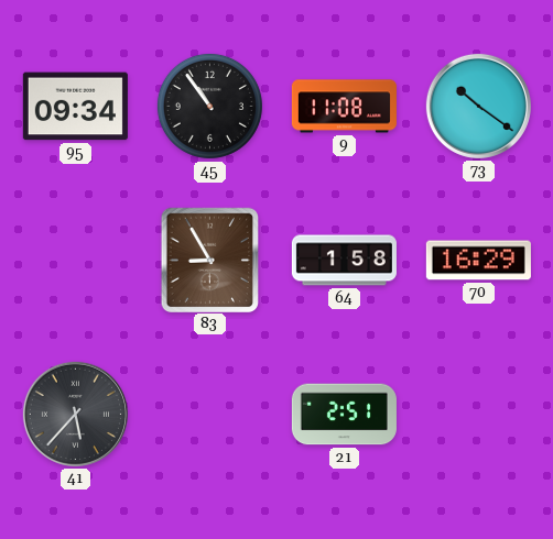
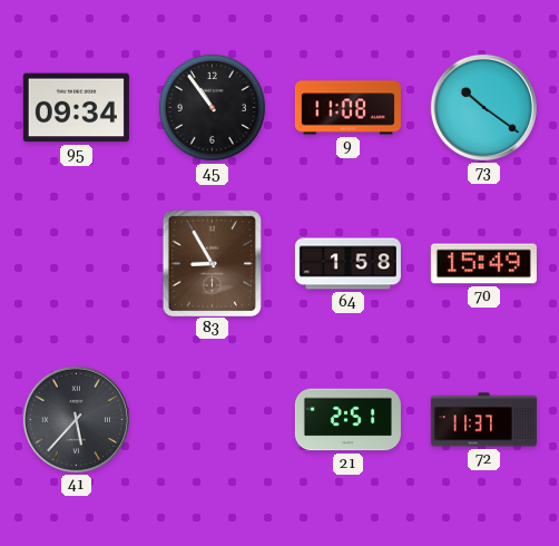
70: 16:29 -> 15:49
72: none -> 11:37
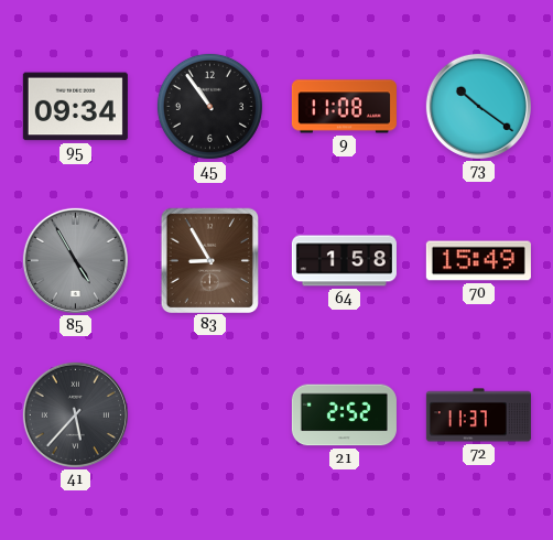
85: none -> 4:55
21: 2:51 -> 2:52
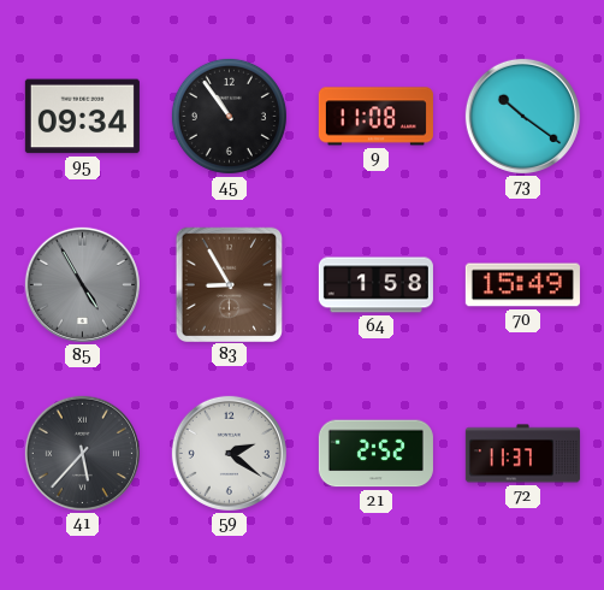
59: none -> 2:21
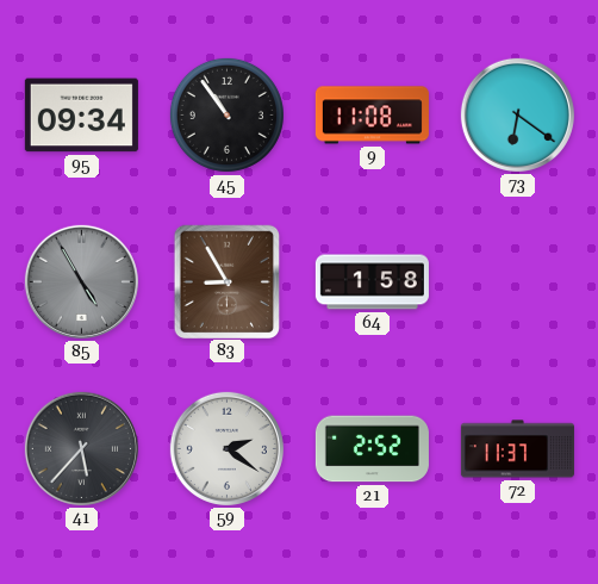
73: 10:21 -> 6:21
70: 15:49 -> none
